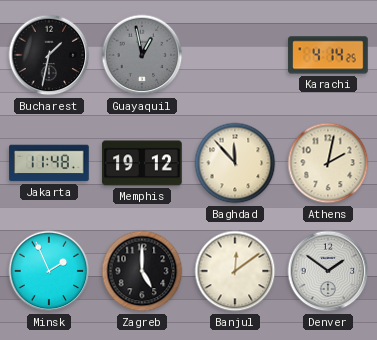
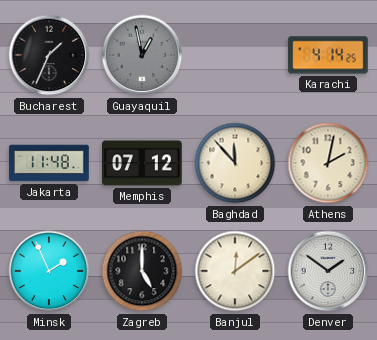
Bucharest: 1:32 -> 1:34
Memphis: 19:12 -> 07:12
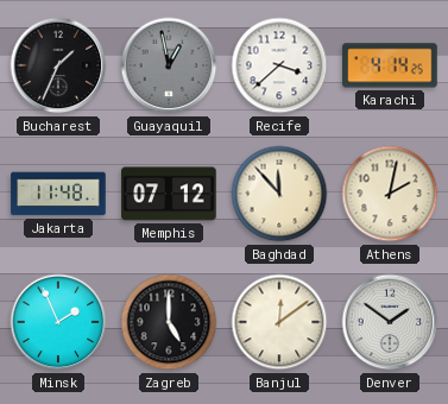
Recife: none -> 3:38
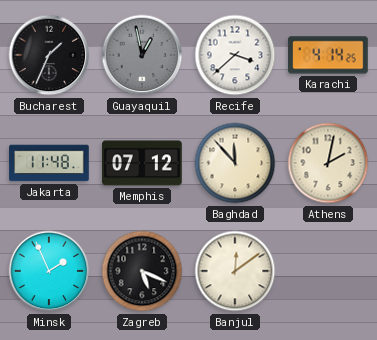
Zagreb: 5:00 -> 5:19
Denver: 1:51 -> none
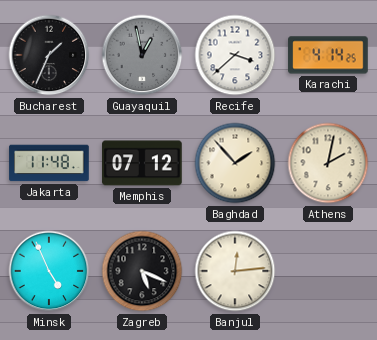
Baghdad: 11:53 -> 1:53
Minsk: 1:56 -> 4:56
Banjul: 12:09 -> 12:14
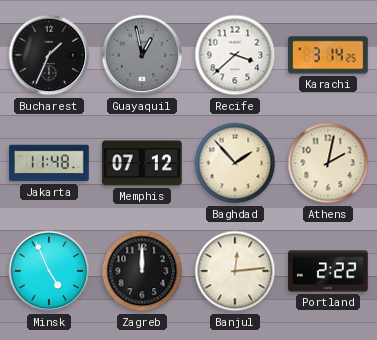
Karachi: 4:14 -> 3:14
Zagreb: 5:19 -> 12:00
Portland: none -> 2:22
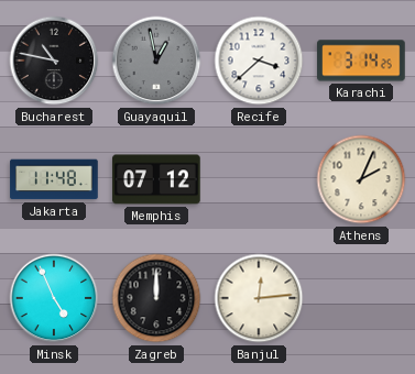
Bucharest: 1:34 -> 10:47
Baghdad: 1:53 -> none
Athens: 2:02 -> 2:04
Portland: 2:22 -> none
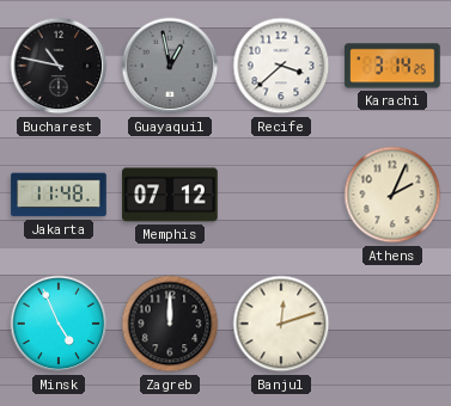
Banjul: 12:14 -> 12:12
